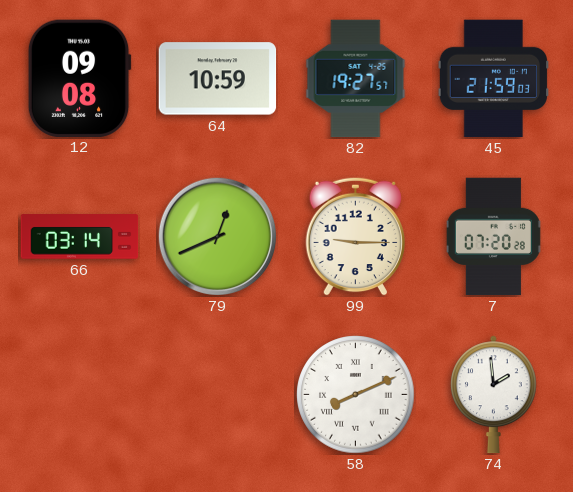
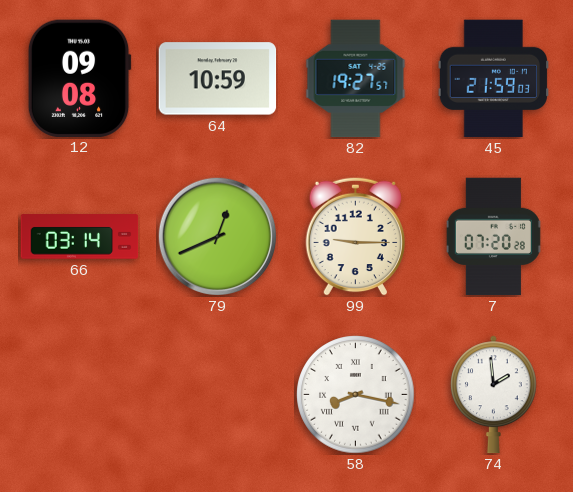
58: 8:11 -> 8:17
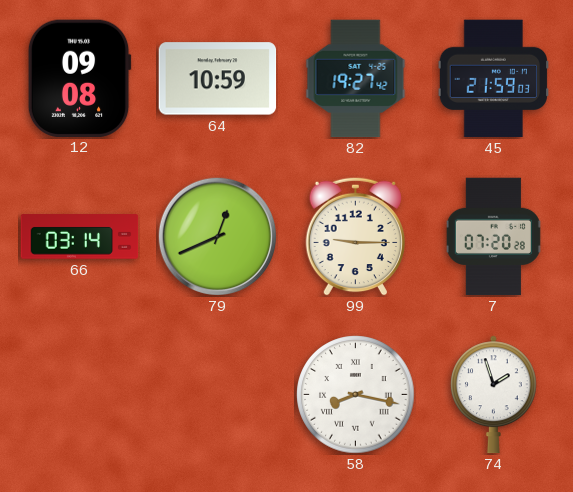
82: 19:27:57 -> 19:27:42
74: 1:59 -> 1:57
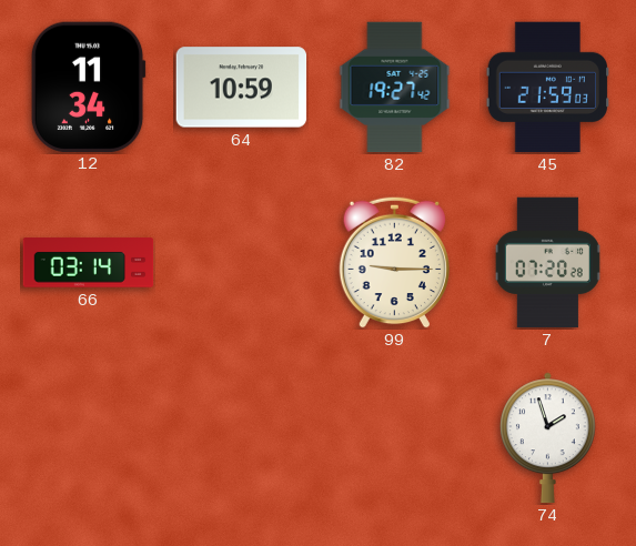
12: 09:08 -> 11:34
79: 12:41 -> none
58: 8:17 -> none
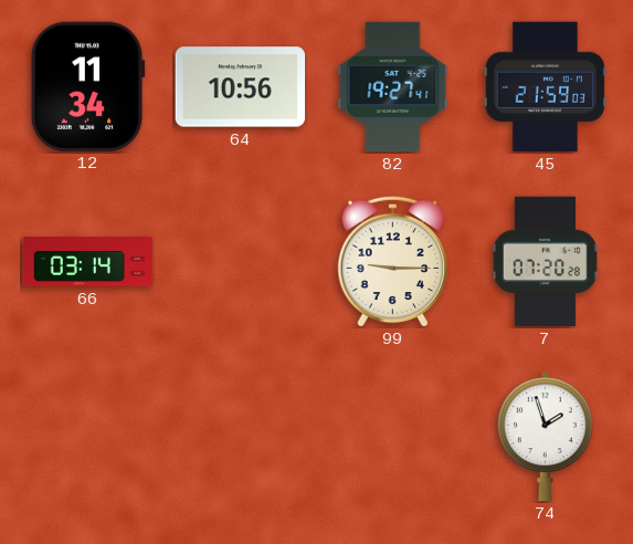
64: 10:59 -> 10:56
82: 19:27:42 -> 19:27:41
